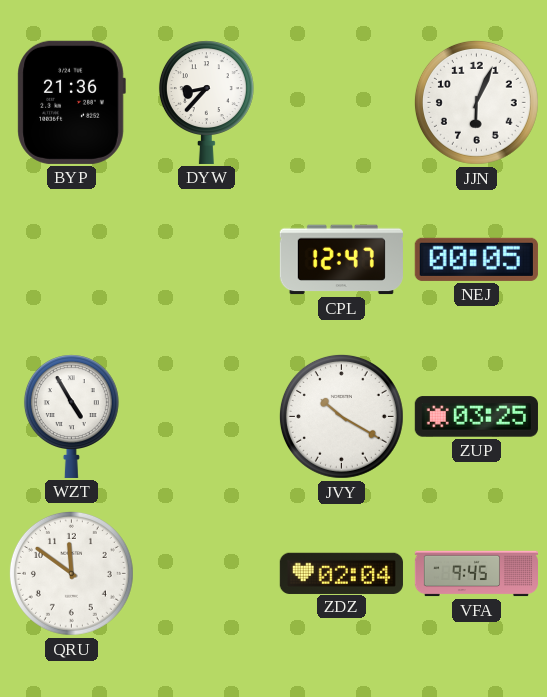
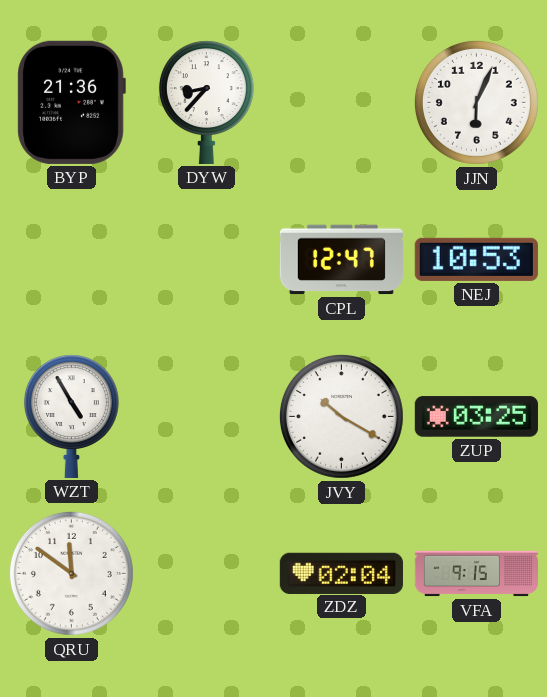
NEJ: 00:05 -> 10:53
VFA: 9:45 -> 9:15
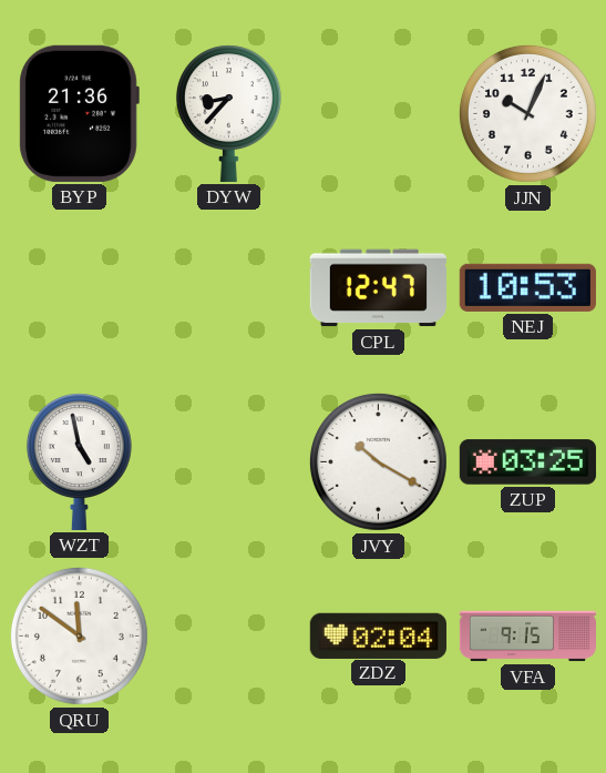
JJN: 6:04 -> 10:04
WZT: 4:55 -> 4:58
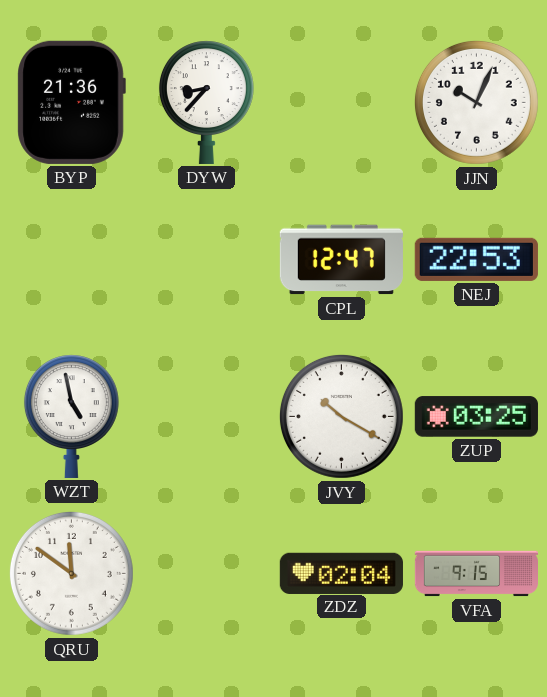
NEJ: 10:53 -> 22:53
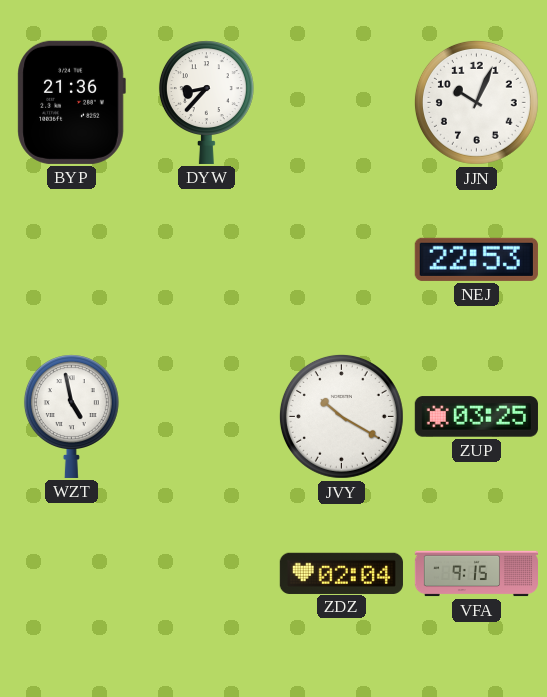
CPL: 12:47 -> none
QRU: 11:51 -> none
